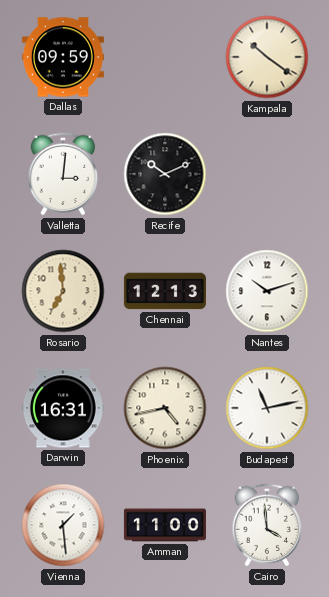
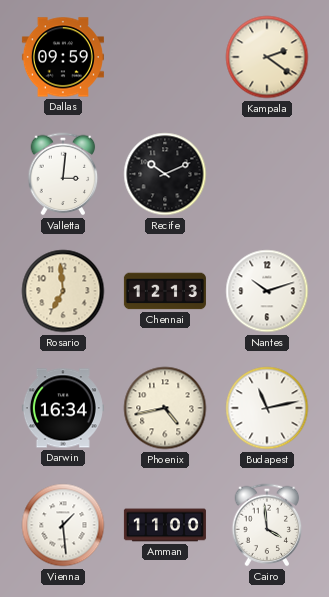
Kampala: 10:21 -> 2:21
Darwin: 16:31 -> 16:34
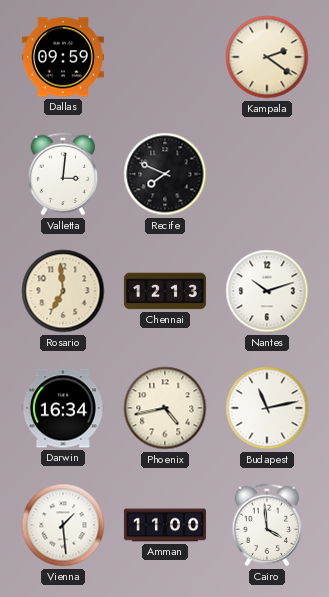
Recife: 10:11 -> 7:49
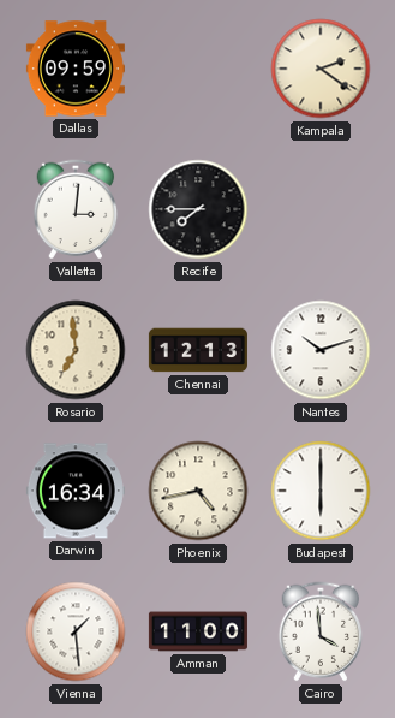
Recife: 7:49 -> 7:45
Budapest: 11:13 -> 6:00
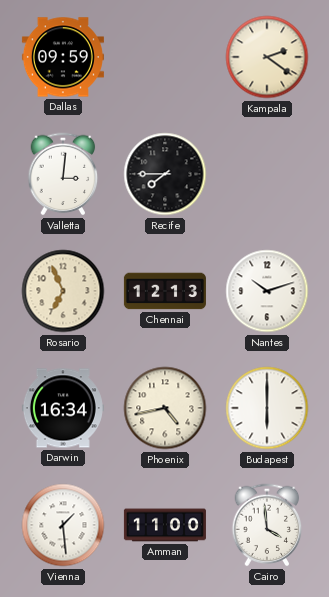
Rosario: 6:59 -> 6:56
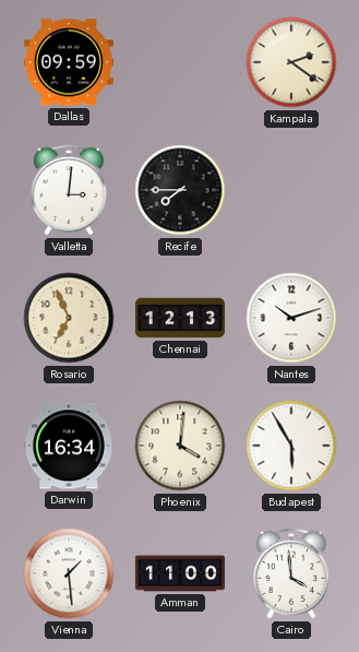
Phoenix: 4:43 -> 4:01
Budapest: 6:00 -> 5:55
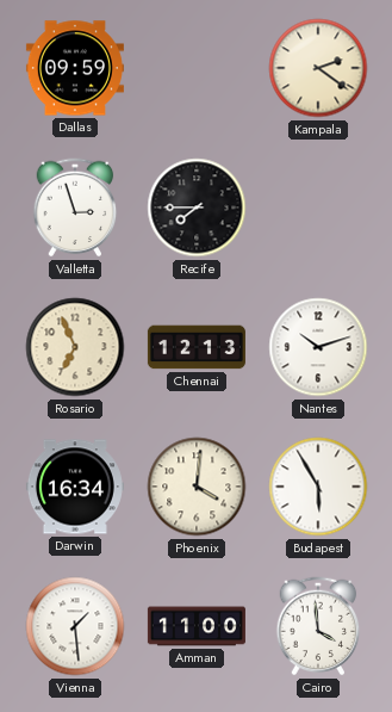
Valletta: 3:01 -> 2:57
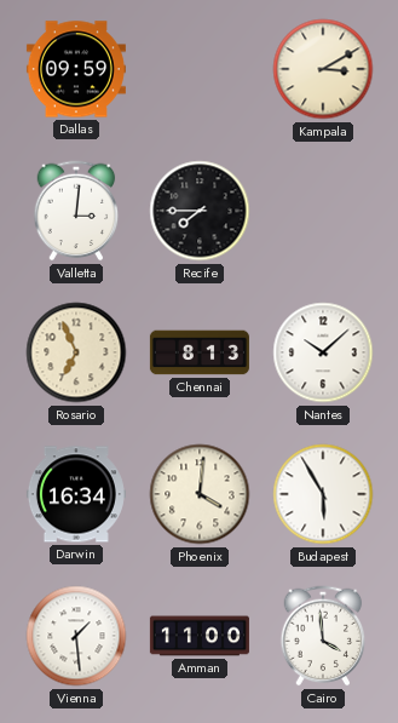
Kampala: 2:21 -> 3:10
Valletta: 2:57 -> 3:01
Chennai: 12:13 -> 8:13
Nantes: 10:12 -> 10:08
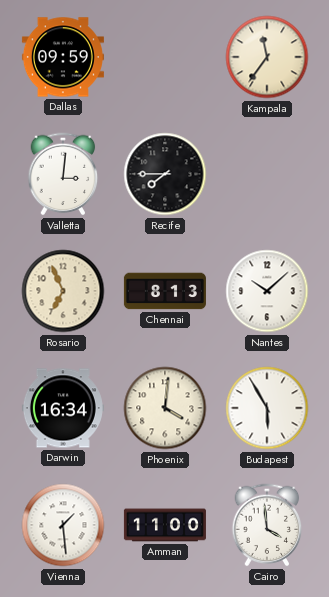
Kampala: 3:10 -> 11:36
